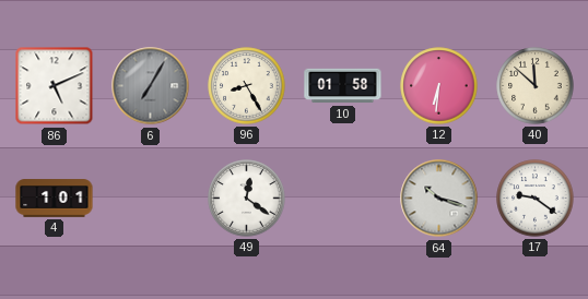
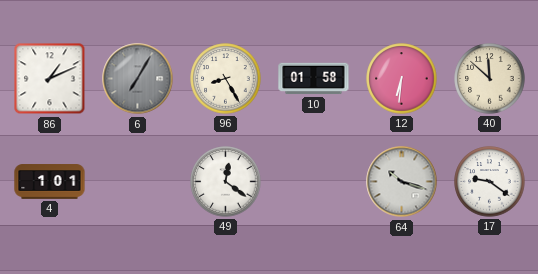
86: 5:11 -> 1:11
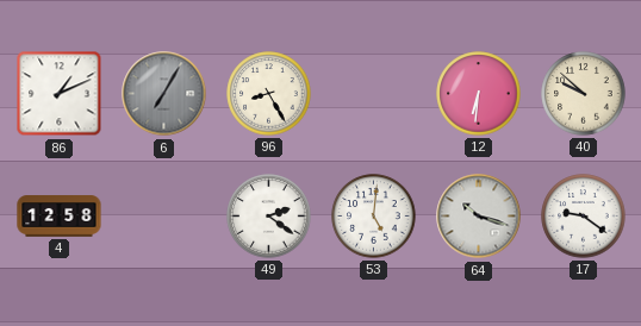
10: 01:58 -> none
40: 11:52 -> 9:52
4: 1:01 -> 12:58
49: 12:21 -> 2:21
53: none -> 5:01
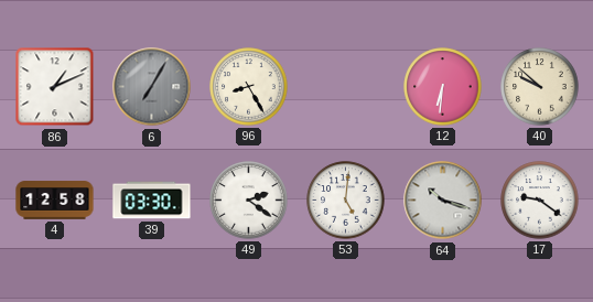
39: none -> 03:30
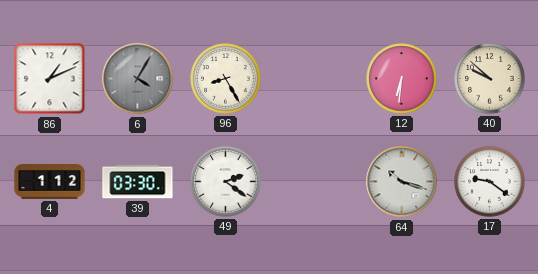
6: 7:05 -> 4:05
4: 12:58 -> 1:12
53: 5:01 -> none
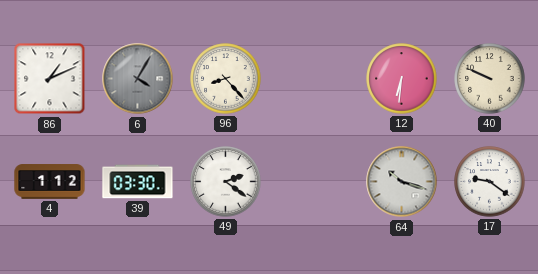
96: 8:25 -> 8:23
40: 9:52 -> 9:49
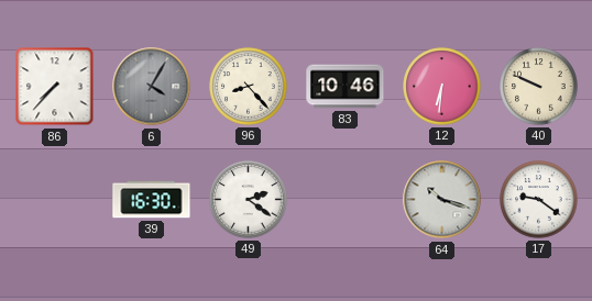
86: 1:11 -> 7:37
83: none -> 10:46
4: 1:12 -> none
39: 03:30 -> 16:30
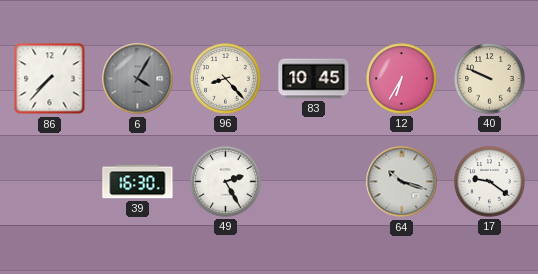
83: 10:46 -> 10:45
12: 6:31 -> 6:35
49: 2:21 -> 2:25
